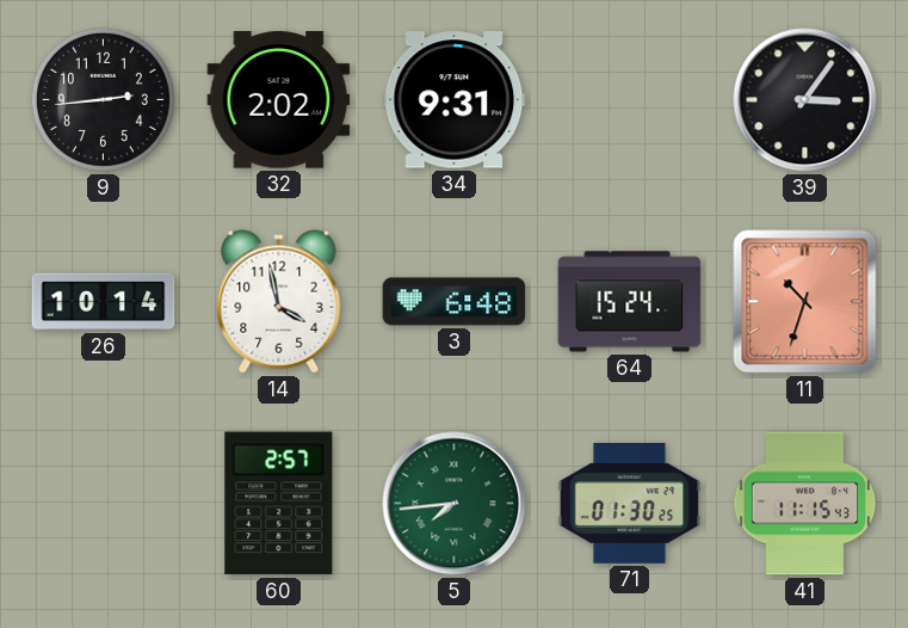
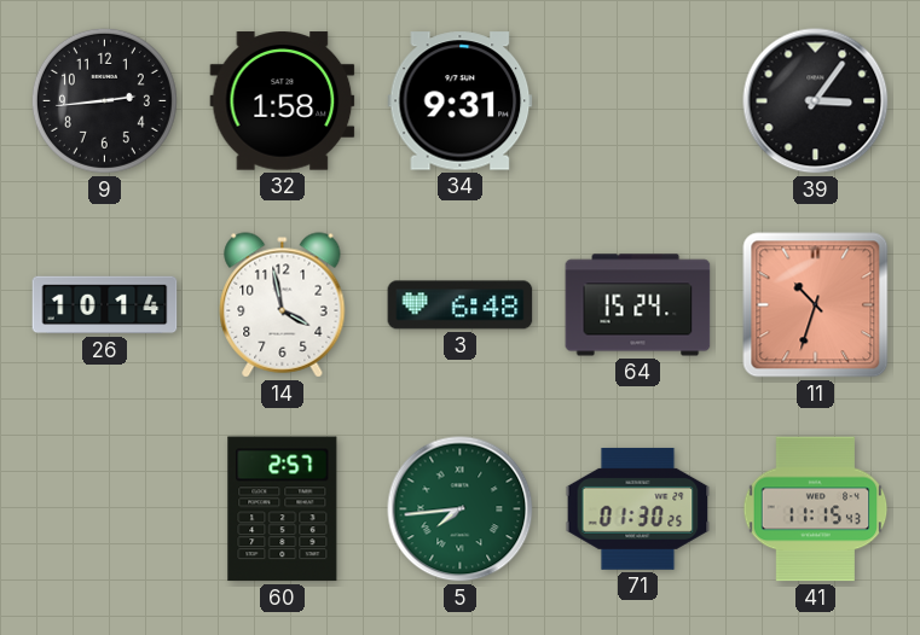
32: 2:02 -> 1:58
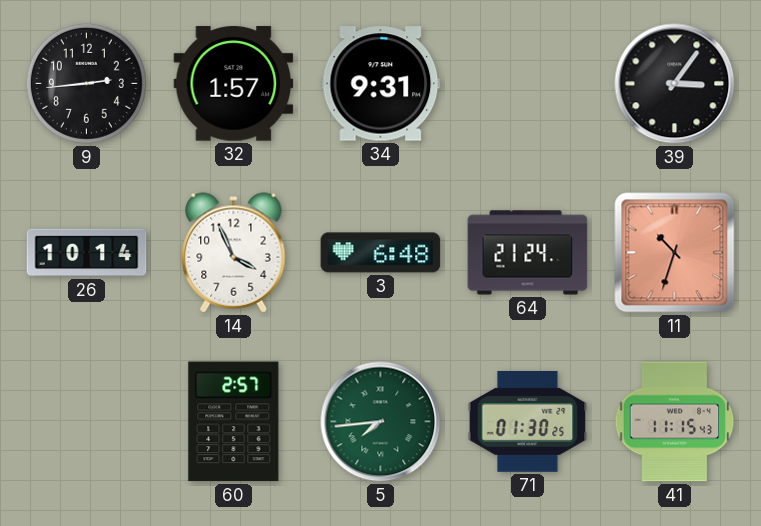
32: 1:58 -> 1:57
14: 3:58 -> 3:56
64: 15:24 -> 21:24
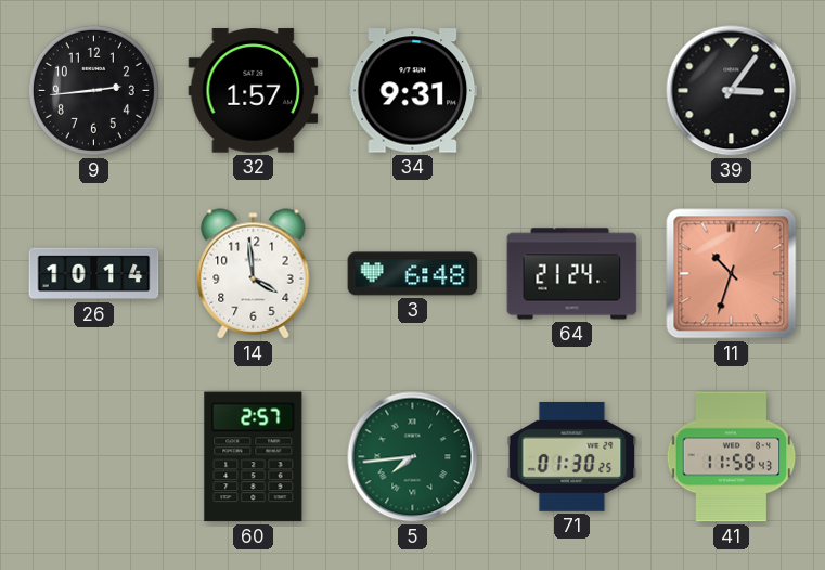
14: 3:56 -> 3:59
41: 11:15 -> 11:58
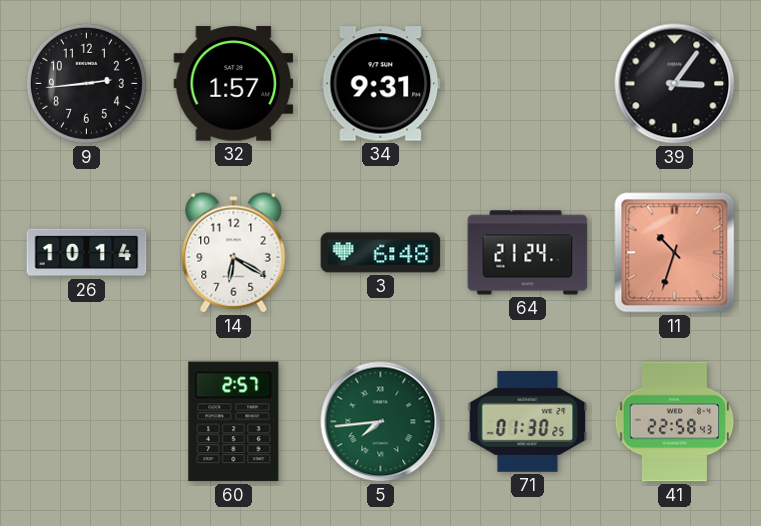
14: 3:59 -> 6:20
41: 11:58 -> 22:58
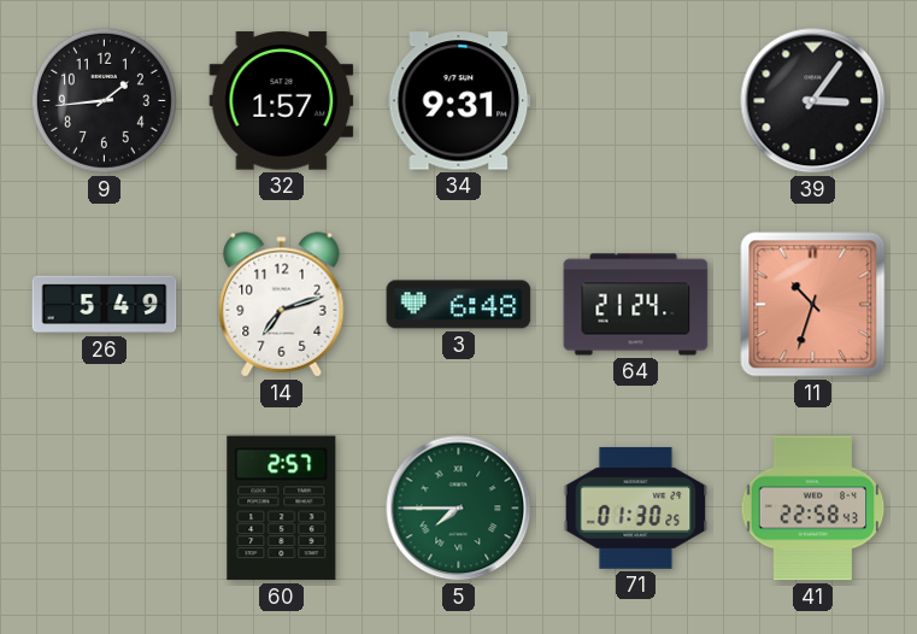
9: 2:44 -> 1:44
26: 10:14 -> 5:49
14: 6:20 -> 7:12
5: 7:44 -> 7:45
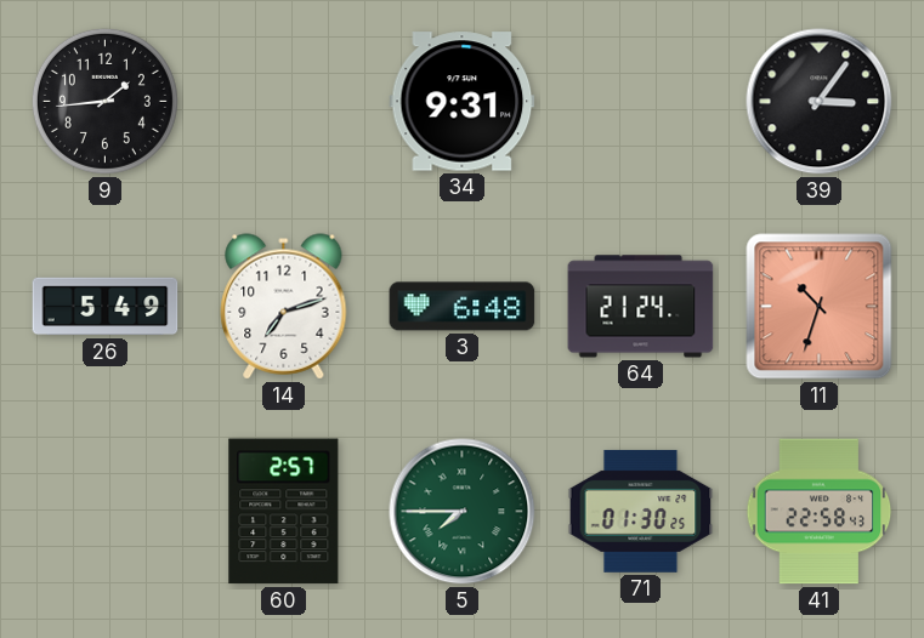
32: 1:57 -> none
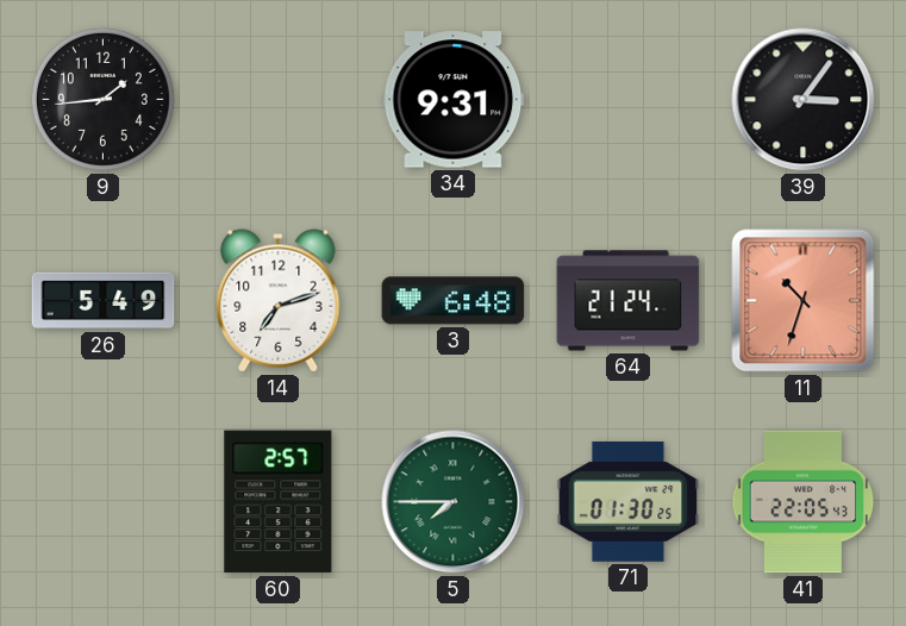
41: 22:58 -> 22:05
